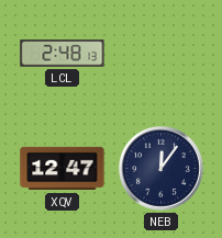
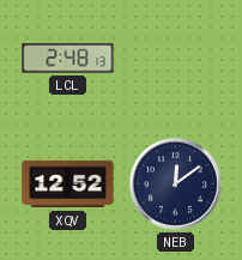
XQV: 12:47 -> 12:52
NEB: 12:06 -> 12:09
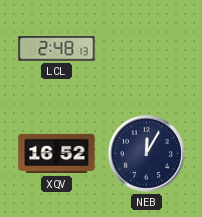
XQV: 12:52 -> 16:52
NEB: 12:09 -> 12:05
